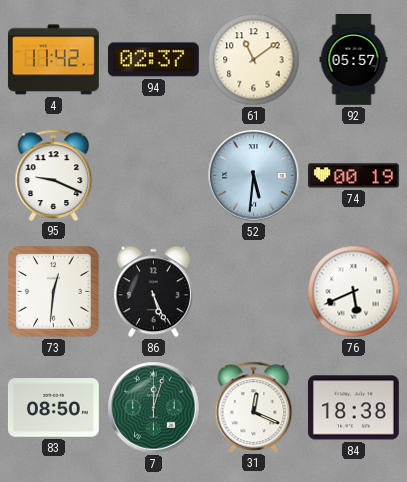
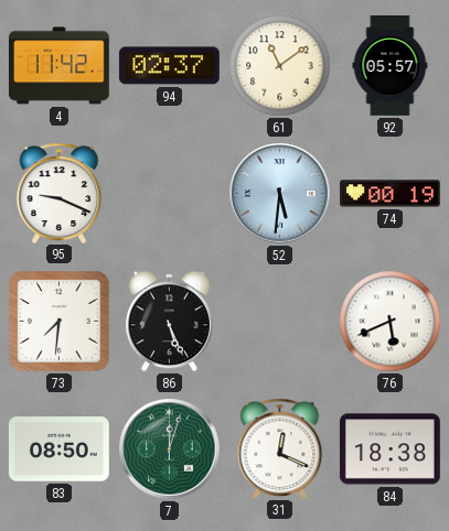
73: 12:31 -> 7:31
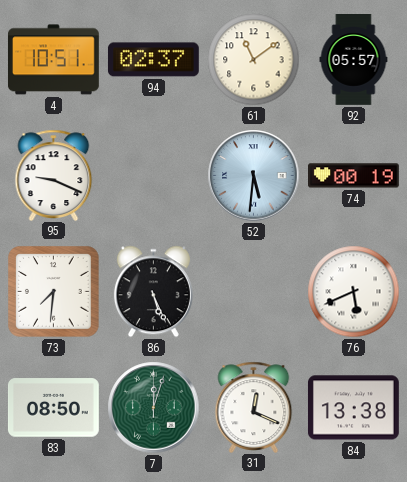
4: 11:42 -> 10:51
84: 18:38 -> 13:38
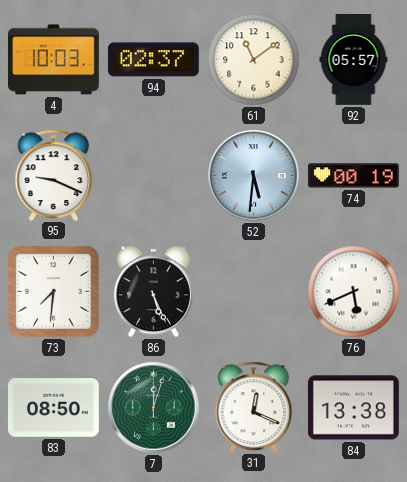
4: 10:51 -> 10:03
